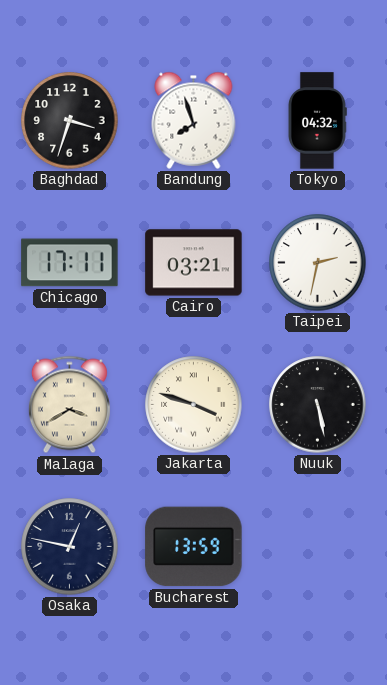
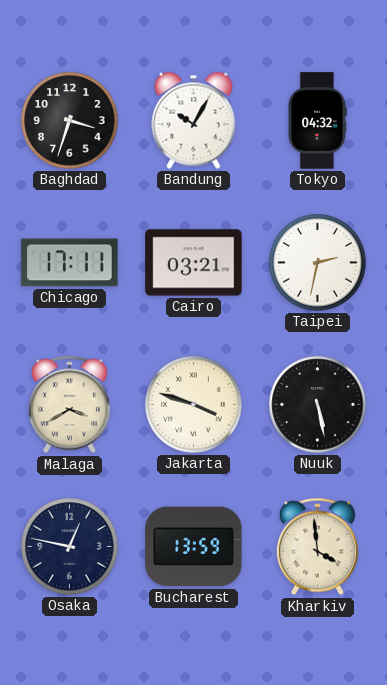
Bandung: 7:57 -> 10:05
Kharkiv: none -> 3:59
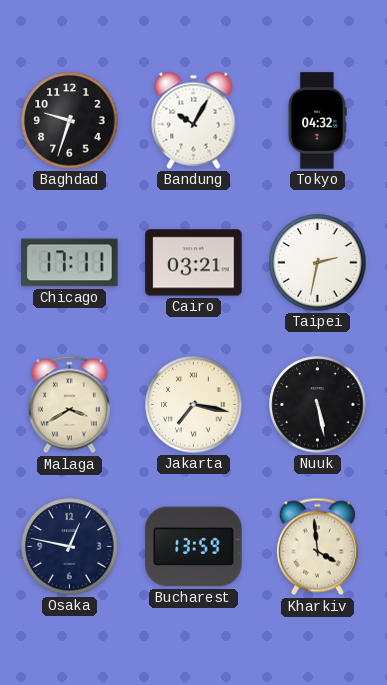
Baghdad: 3:33 -> 9:33
Jakarta: 3:48 -> 7:17
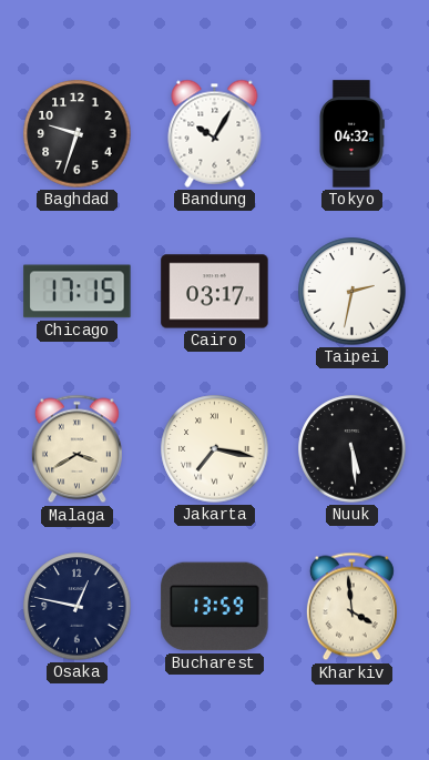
Chicago: 17:11 -> 17:15
Cairo: 03:21 -> 03:17
Nuuk: 5:28 -> 5:29
